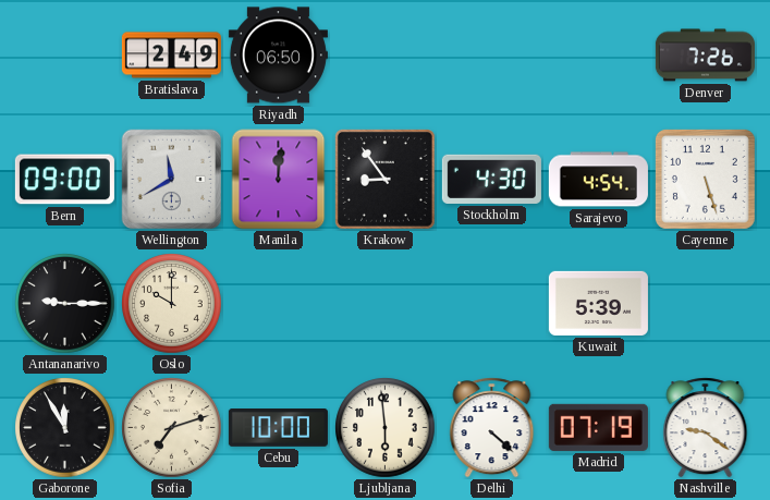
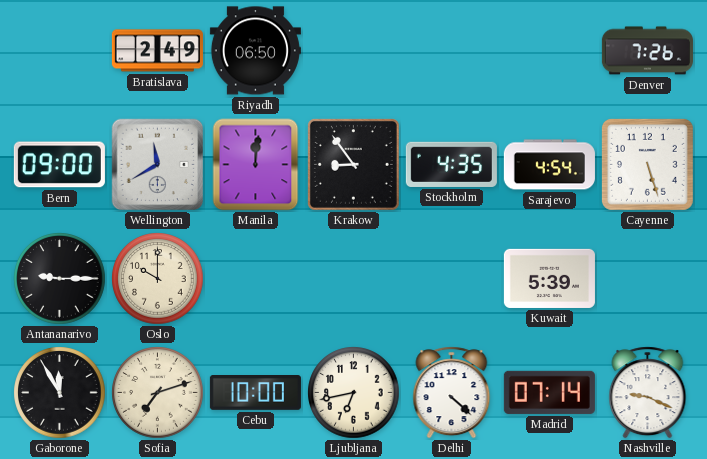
Stockholm: 4:30 -> 4:35
Ljubljana: 5:59 -> 6:43
Madrid: 07:19 -> 07:14
Nashville: 9:21 -> 9:19
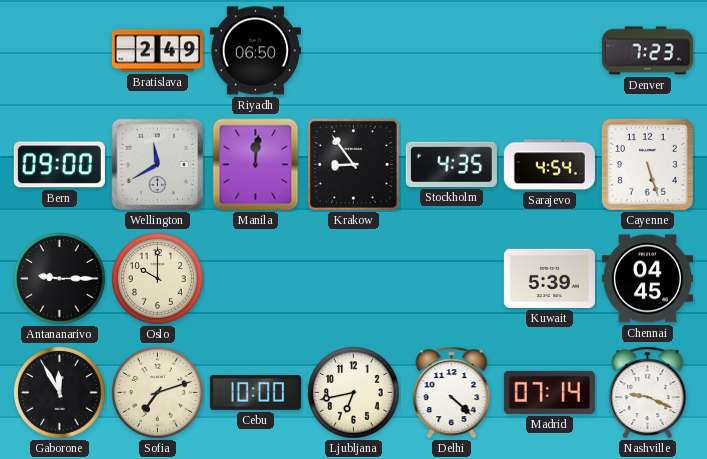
Denver: 7:26 -> 7:23
Chennai: none -> 04:45
